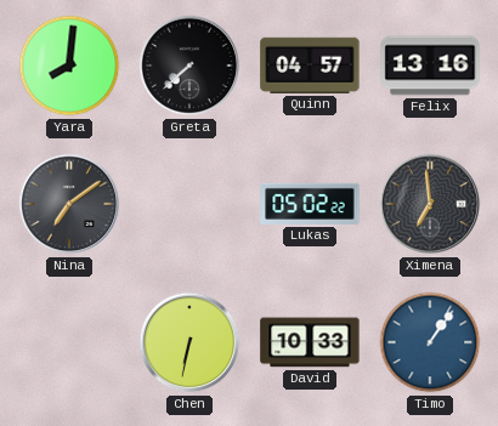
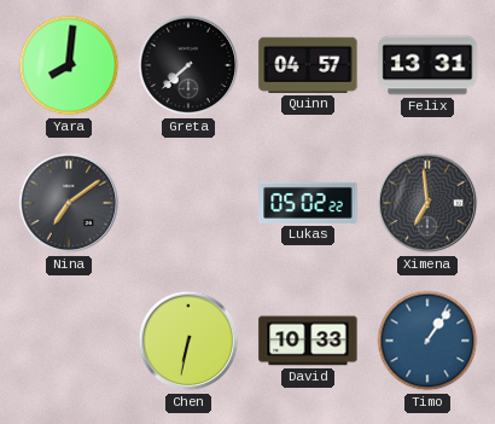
Felix: 13:16 -> 13:31
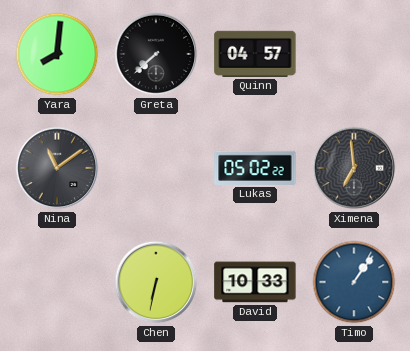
Felix: 13:31 -> none
Nina: 7:09 -> 11:09
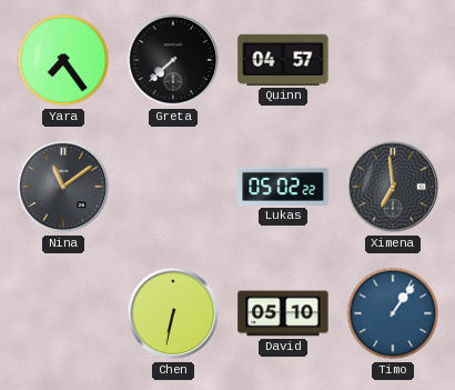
Yara: 8:01 -> 7:24
David: 10:33 -> 05:10
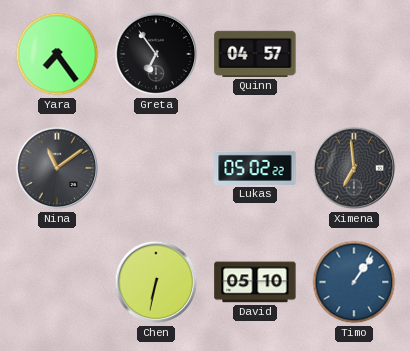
Greta: 7:38 -> 6:54
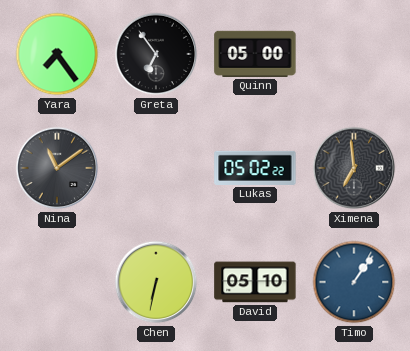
Quinn: 04:57 -> 05:00
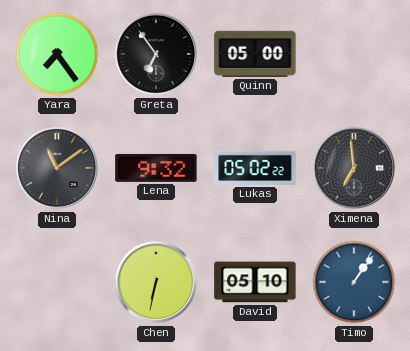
Lena: none -> 9:32
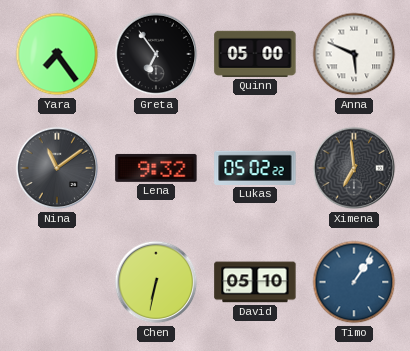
Anna: none -> 5:49
